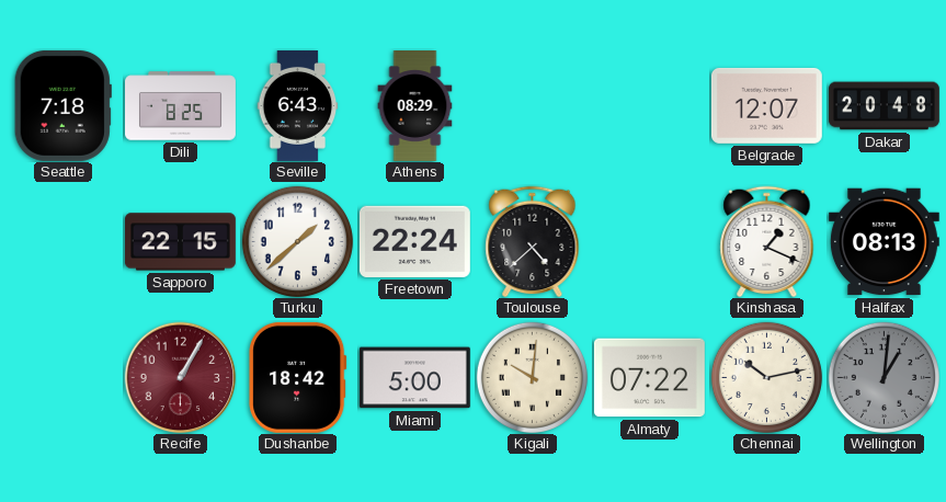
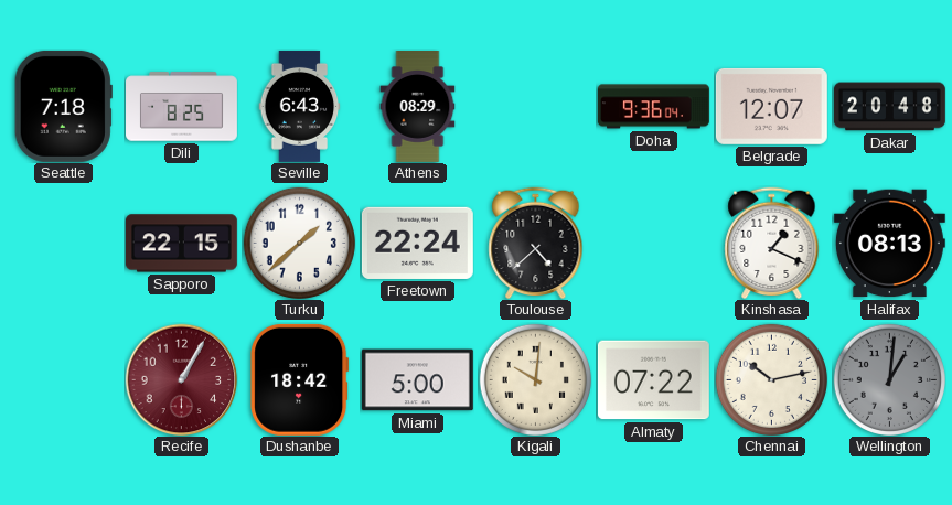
Doha: none -> 9:36
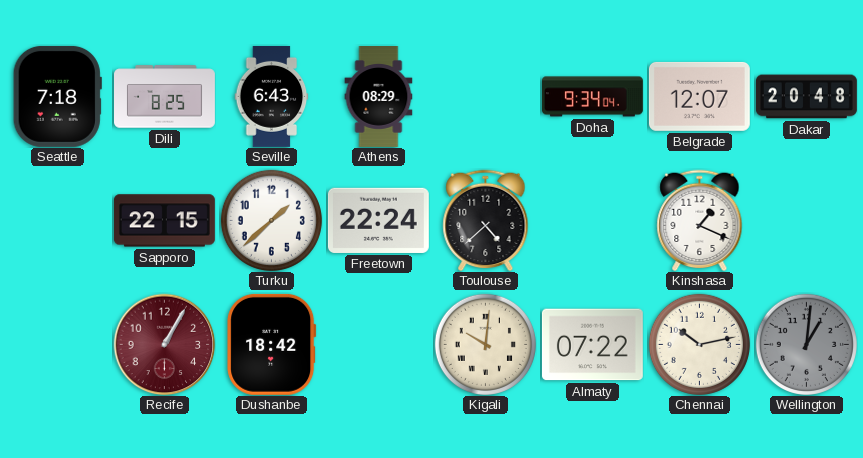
Doha: 9:36 -> 9:34
Halifax: 08:13 -> none
Miami: 5:00 -> none
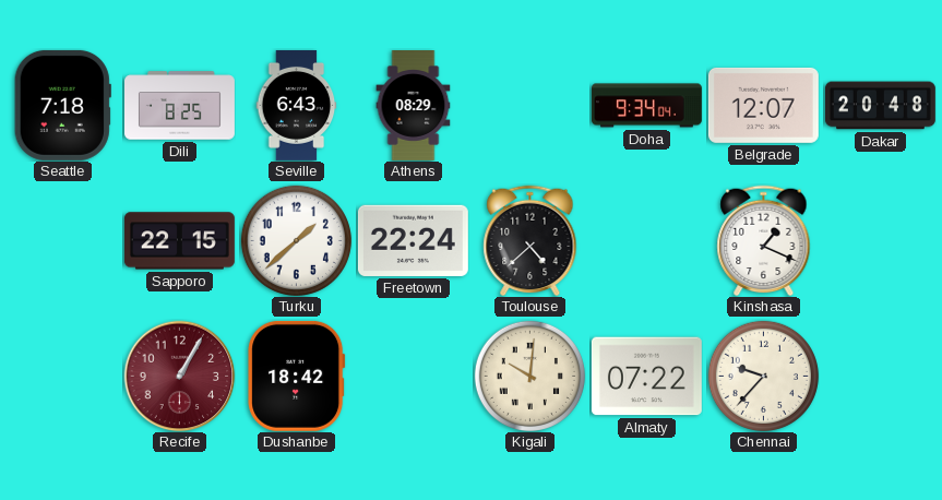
Chennai: 10:13 -> 9:37
Wellington: 1:01 -> none
